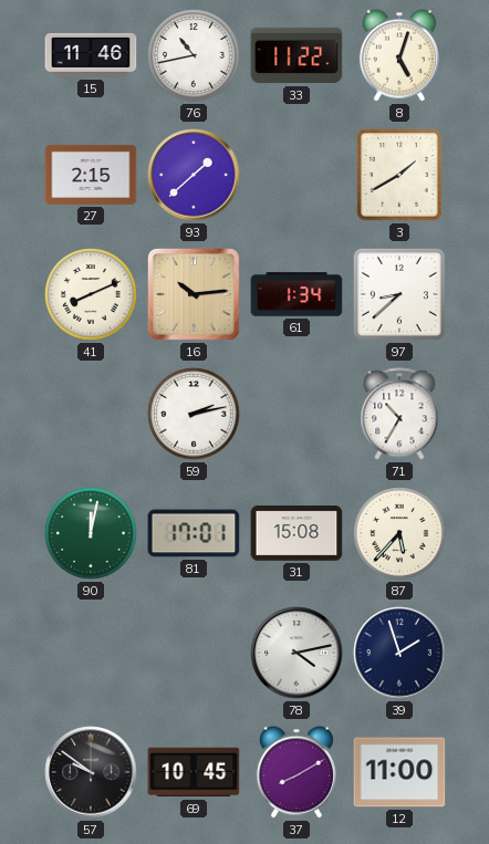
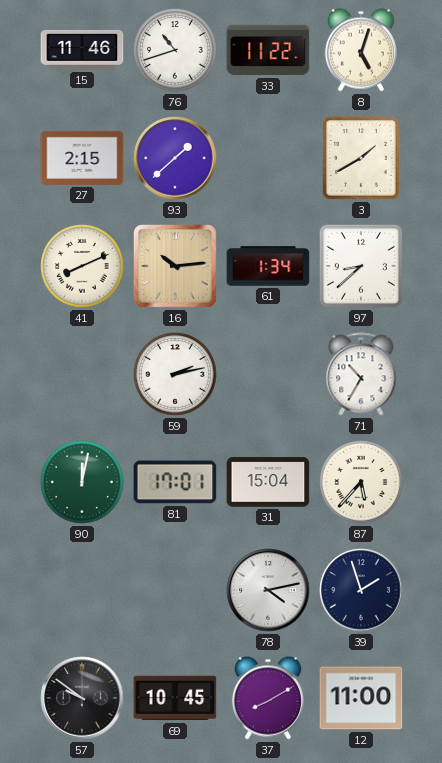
76: 10:43 -> 10:42
31: 15:08 -> 15:04
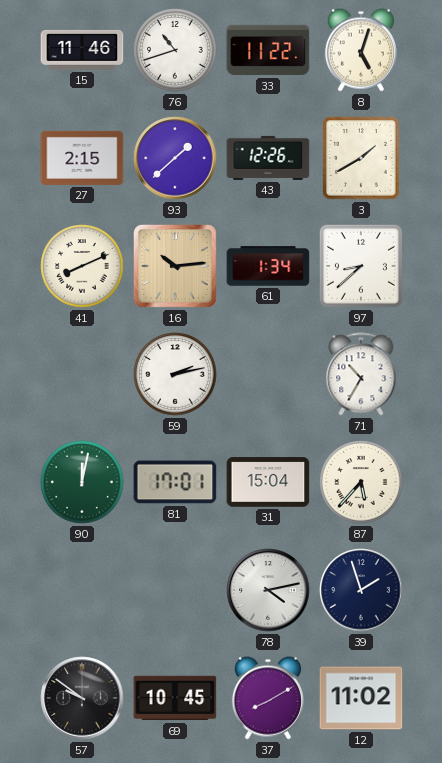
43: none -> 12:26
12: 11:00 -> 11:02
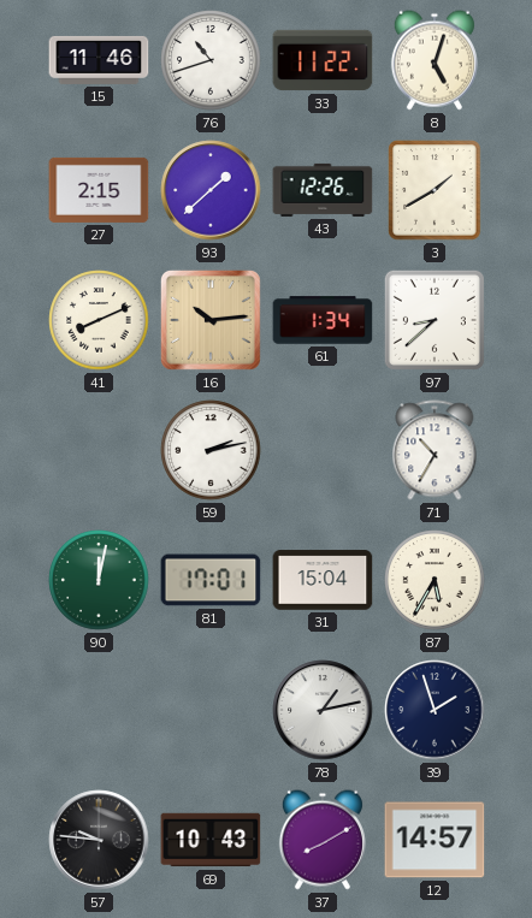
87: 5:37 -> 5:35
78: 4:13 -> 1:13
57: 9:51 -> 9:46
69: 10:45 -> 10:43
12: 11:02 -> 14:57
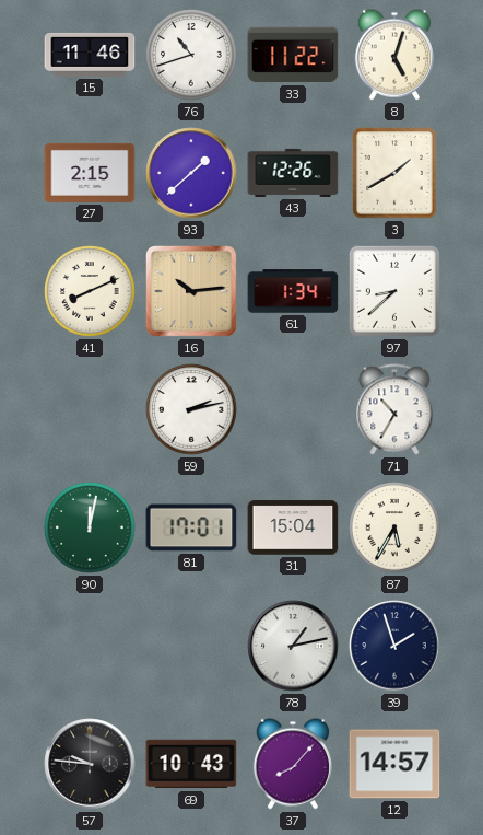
37: 8:10 -> 8:07
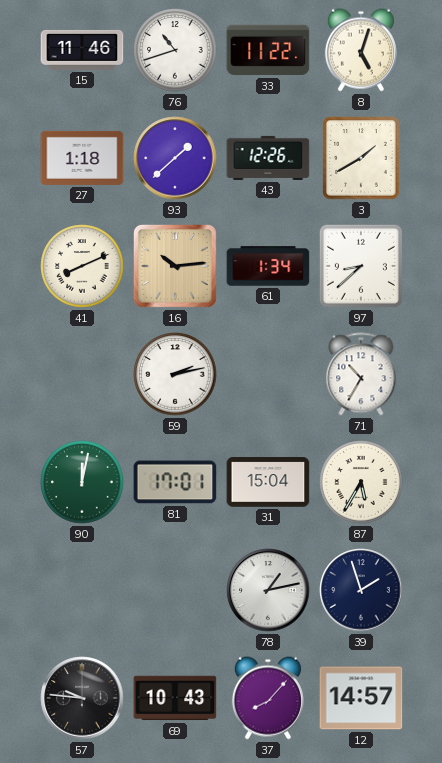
27: 2:15 -> 1:18
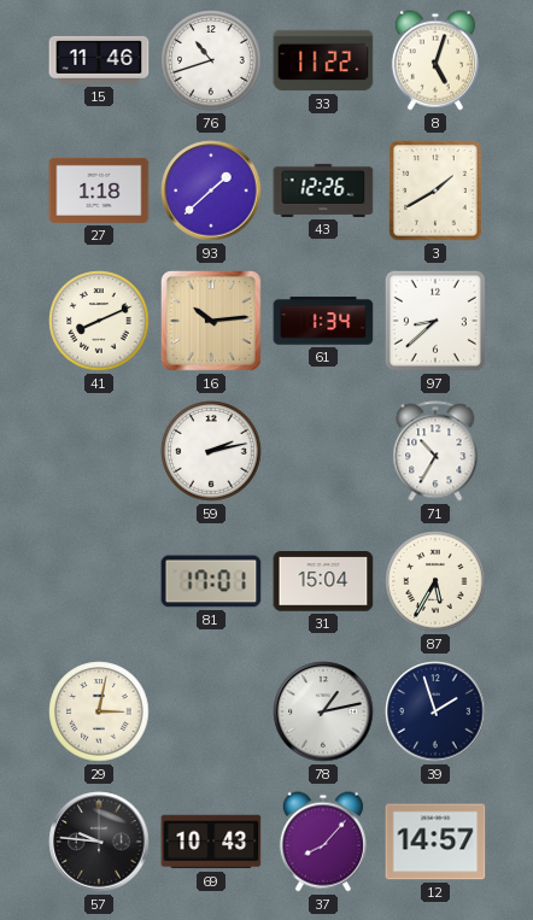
90: 12:02 -> none
29: none -> 3:02
